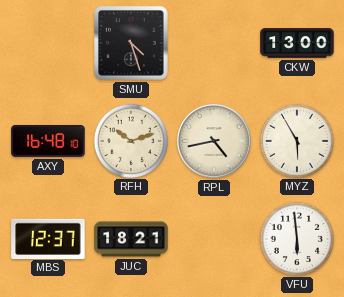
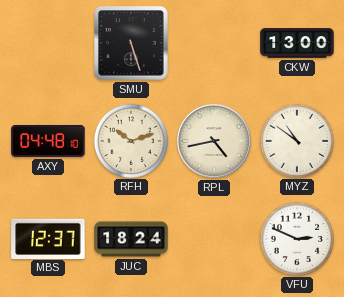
SMU: 4:27 -> 5:27
AXY: 16:48 -> 04:48
MYZ: 5:55 -> 10:51
JUC: 18:21 -> 18:24
VFU: 5:59 -> 2:49
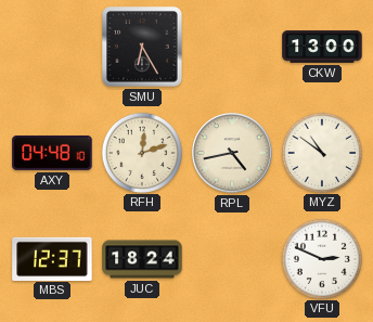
SMU: 5:27 -> 6:25
RFH: 10:12 -> 12:12
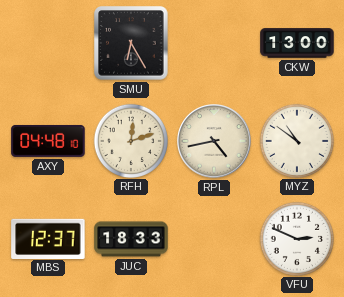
JUC: 18:24 -> 18:33
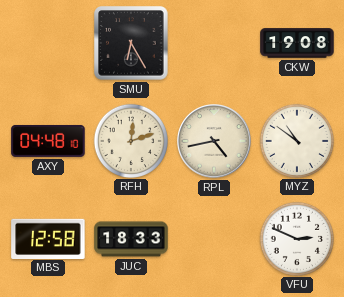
CKW: 13:00 -> 19:08
MBS: 12:37 -> 12:58
